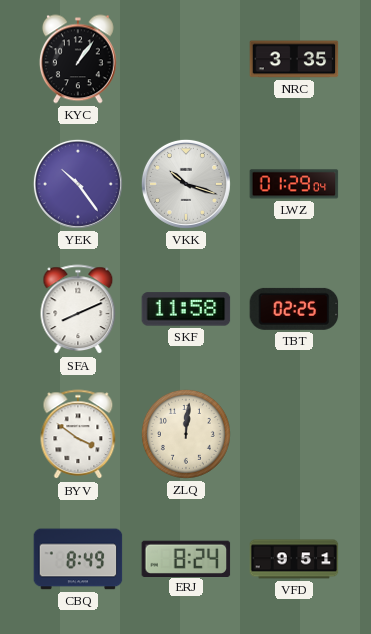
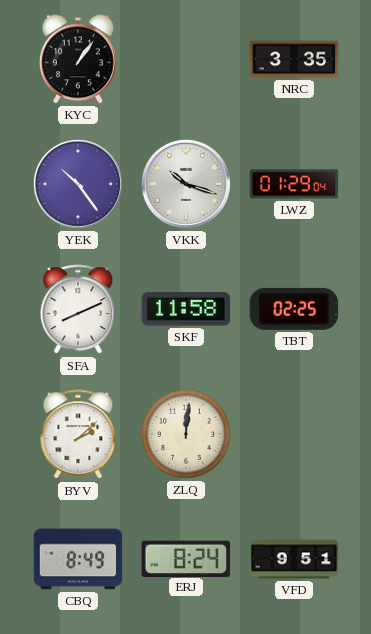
BYV: 3:51 -> 2:08
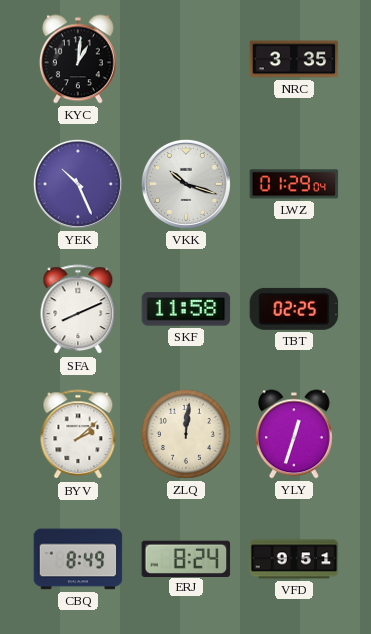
KYC: 1:06 -> 1:01
YEK: 10:24 -> 10:26
YLY: none -> 12:33
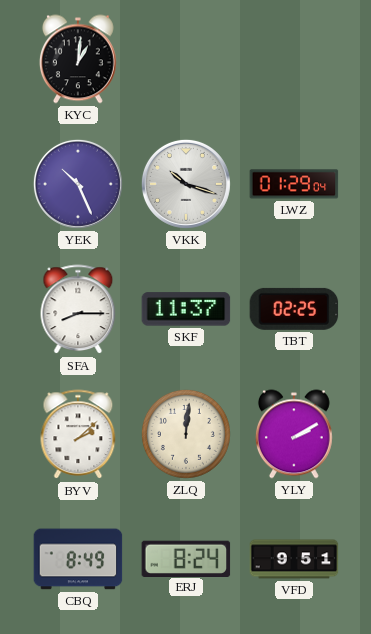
NRC: 3:35 -> none
SFA: 8:11 -> 8:15
SKF: 11:58 -> 11:37
YLY: 12:33 -> 2:10
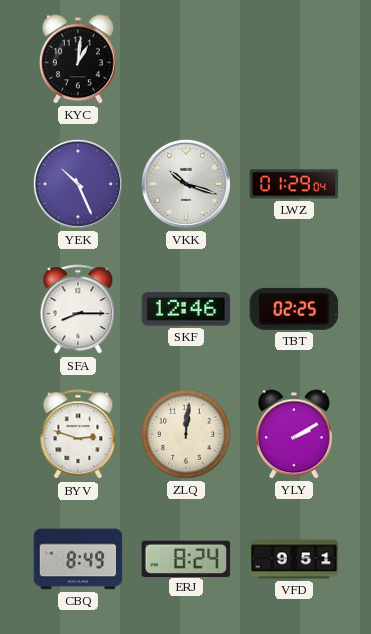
SKF: 11:37 -> 12:46
BYV: 2:08 -> 2:48
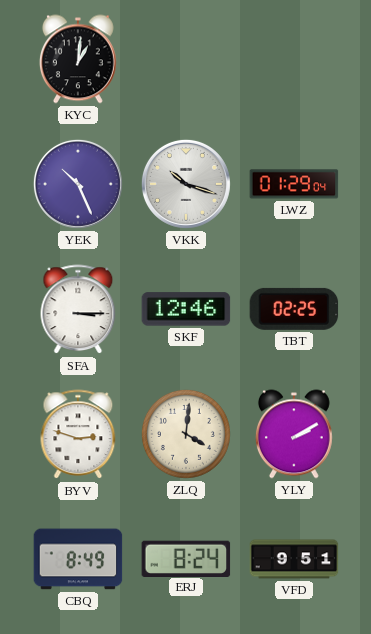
SFA: 8:15 -> 3:15
ZLQ: 12:01 -> 4:01
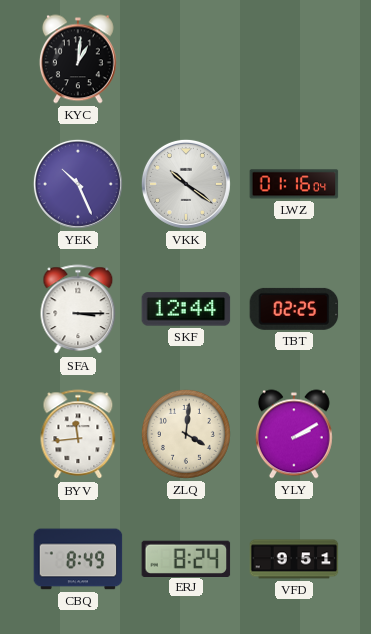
VKK: 10:18 -> 10:21
LWZ: 01:29 -> 01:16
SKF: 12:46 -> 12:44
BYV: 2:48 -> 11:44
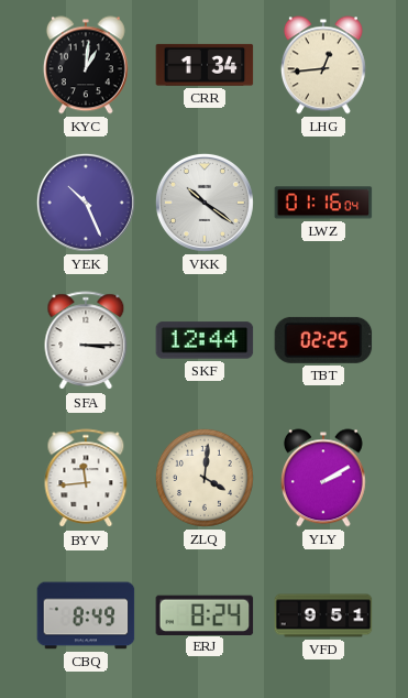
CRR: none -> 1:34
LHG: none -> 12:44
